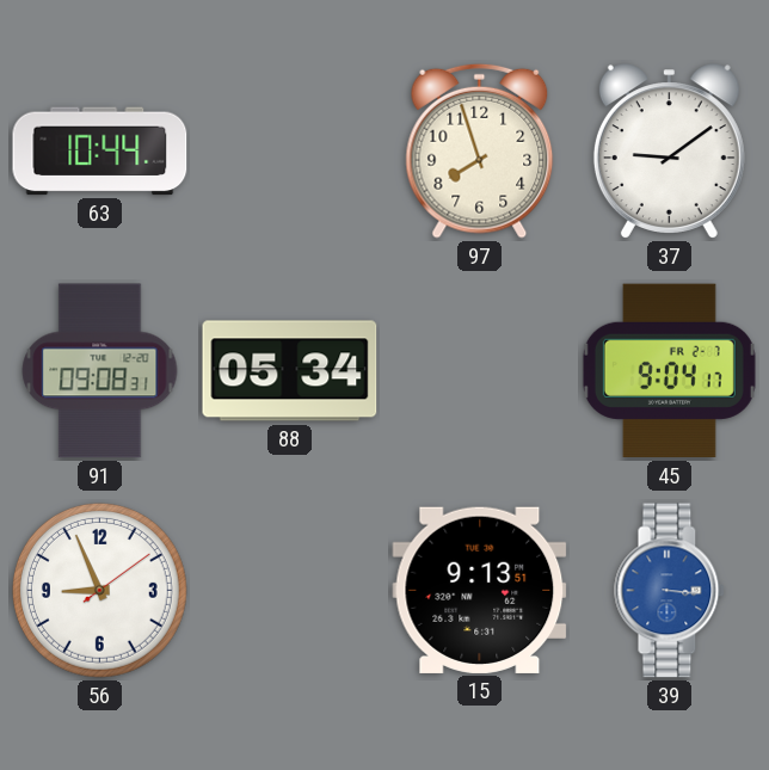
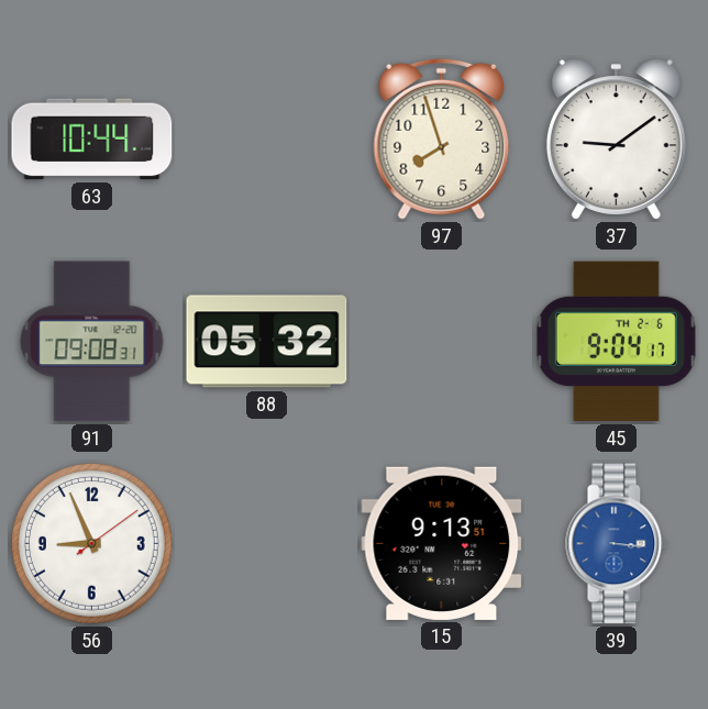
88: 05:34 -> 05:32
45 date: FR 2-7 -> TH 2-6
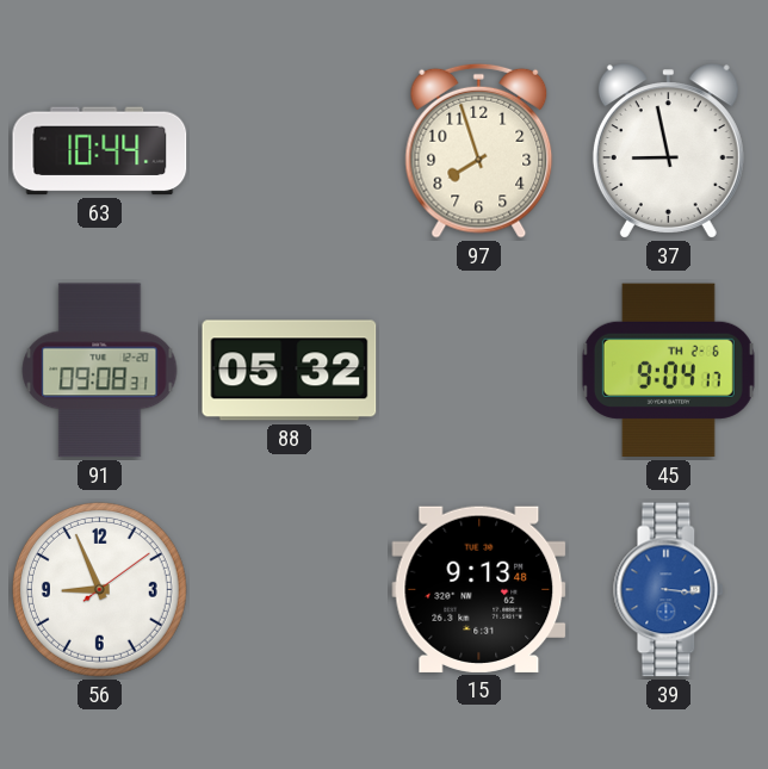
37: 9:09 -> 8:58
15: 9:13:51 -> 9:13:48
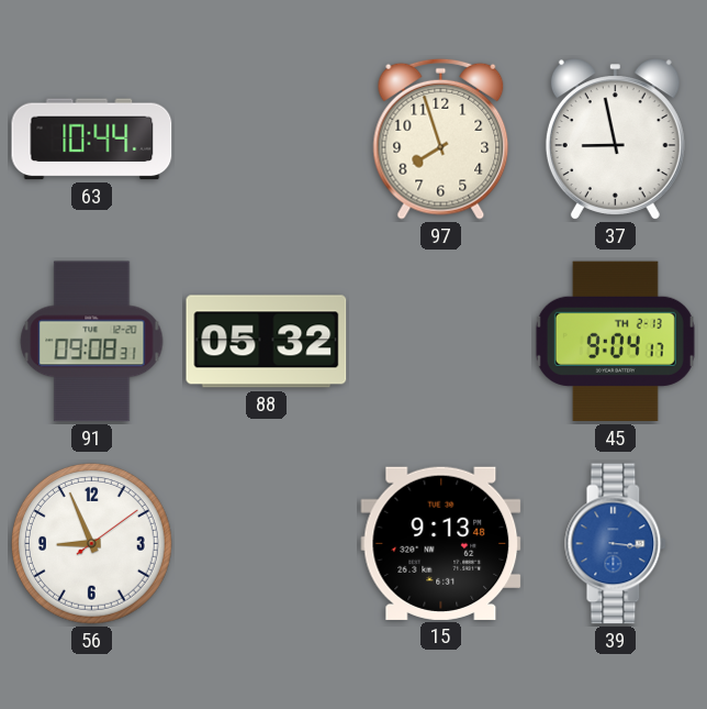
45 date: TH 2-6 -> TH 2-13
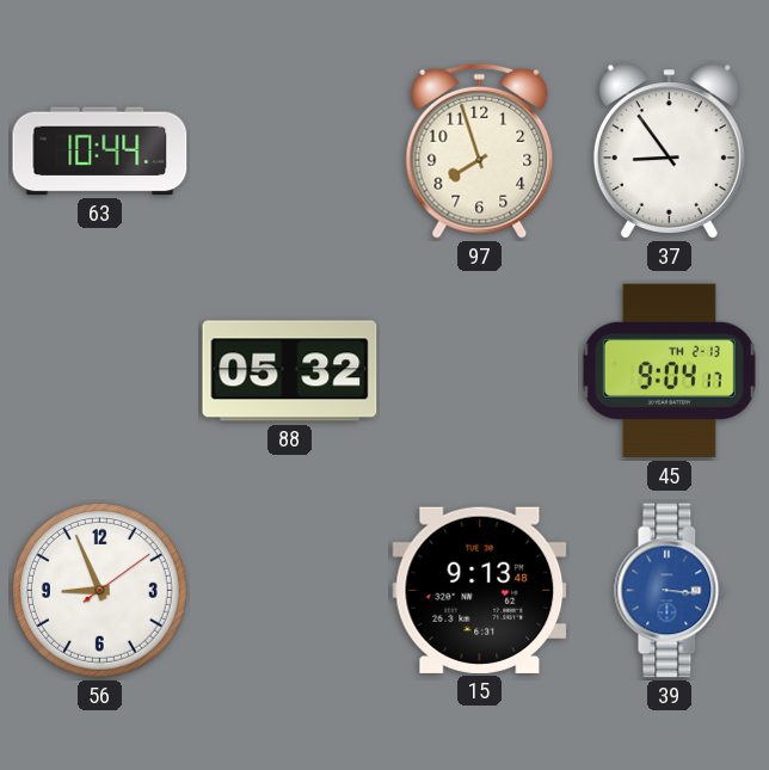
37: 8:58 -> 8:54
91: 09:08 -> none
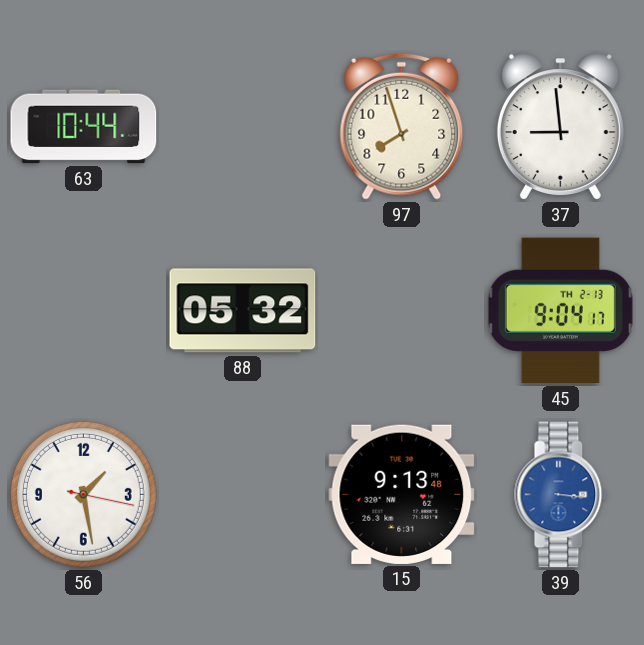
37: 8:54 -> 8:59
56: 8:56 -> 1:28
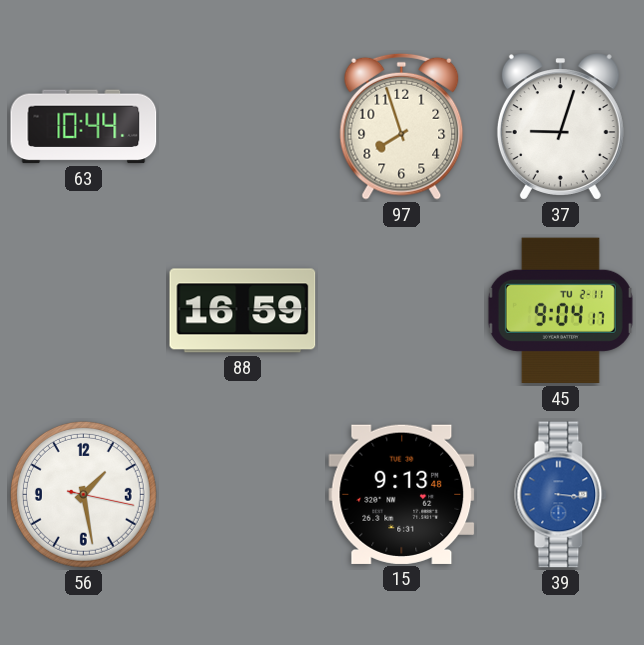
37: 8:59 -> 9:03
88: 05:32 -> 16:59
45 date: TH 2-13 -> TU 2-11
